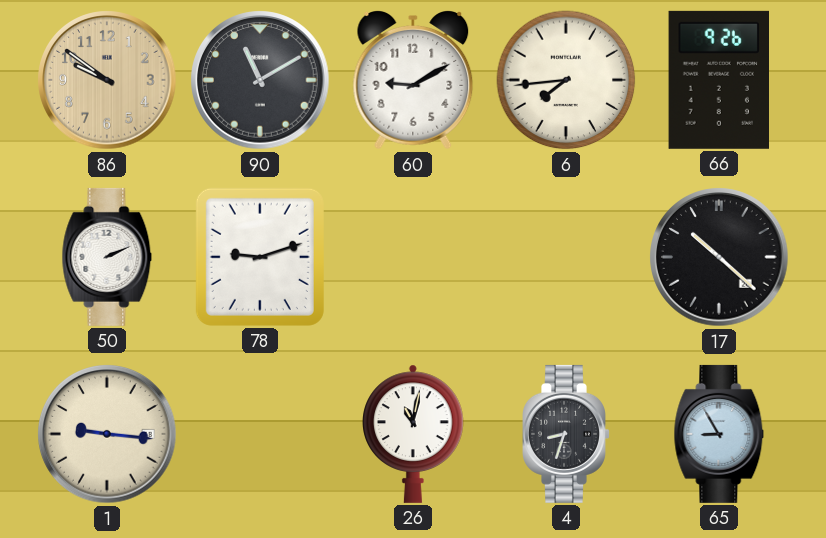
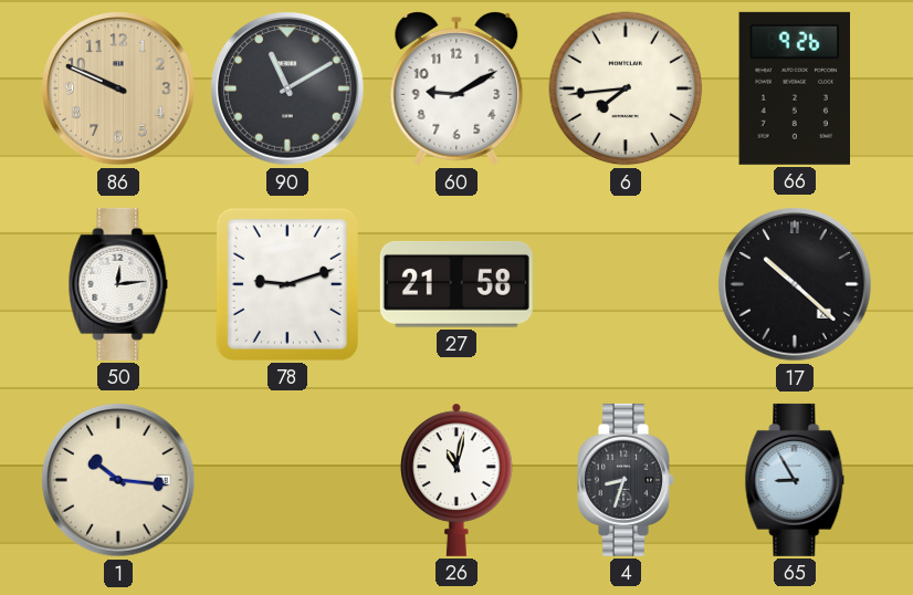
86: 9:51 -> 9:49
50: 2:11 -> 12:14
27: none -> 21:58
1: 9:16 -> 10:16
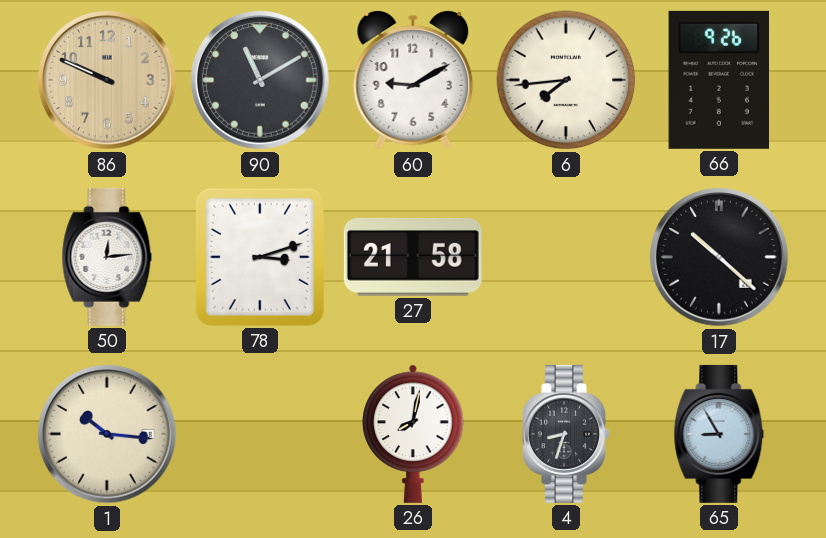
78: 9:12 -> 3:12
26: 11:02 -> 8:02
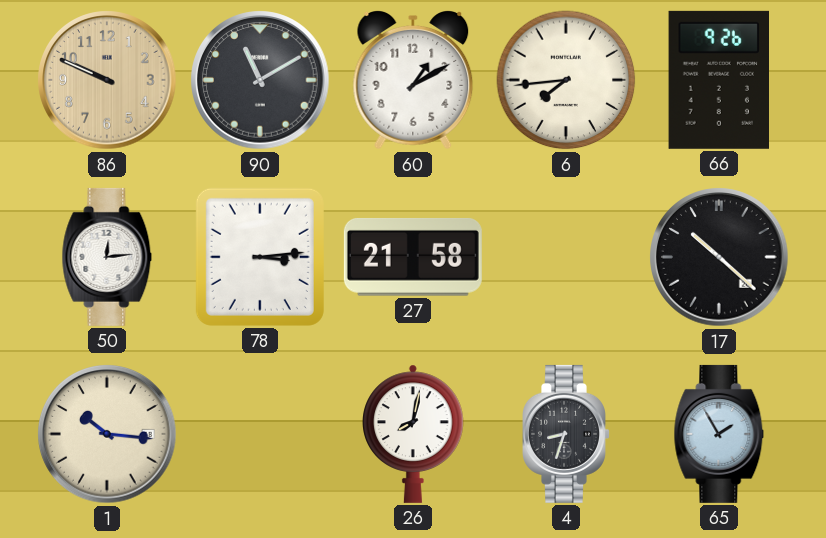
60: 9:10 -> 1:10
78: 3:12 -> 3:14
65: 8:55 -> 1:55
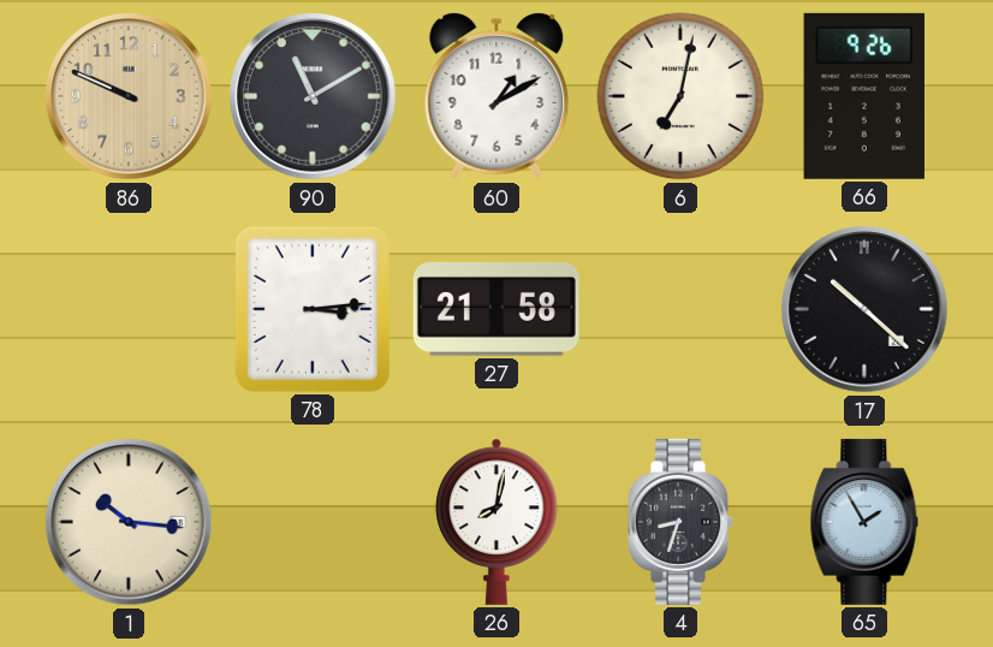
6: 7:44 -> 7:02
50: 12:14 -> none
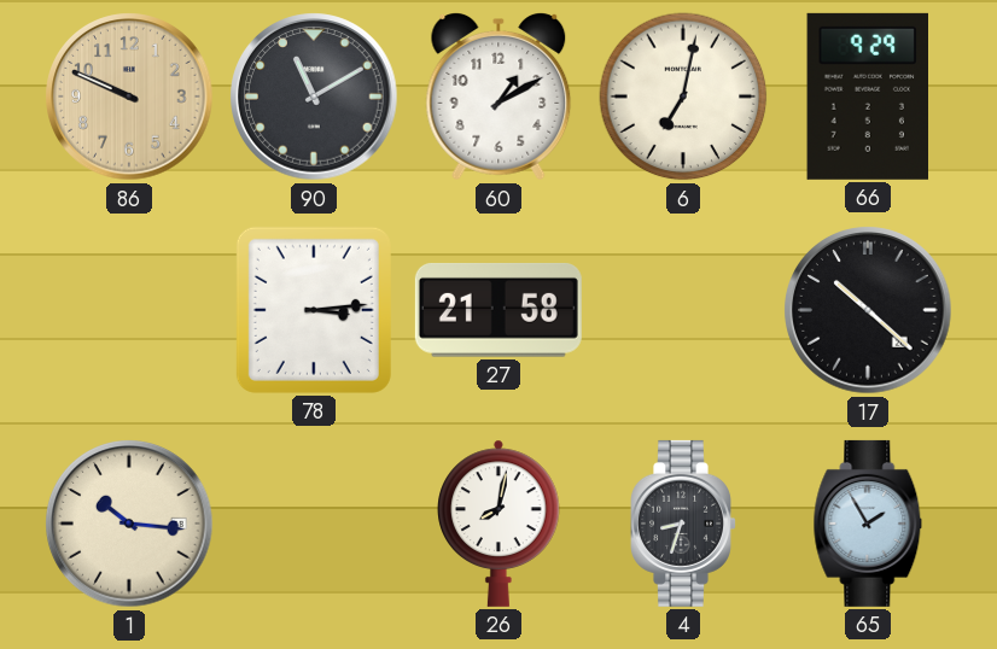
66: 9:26 -> 9:29
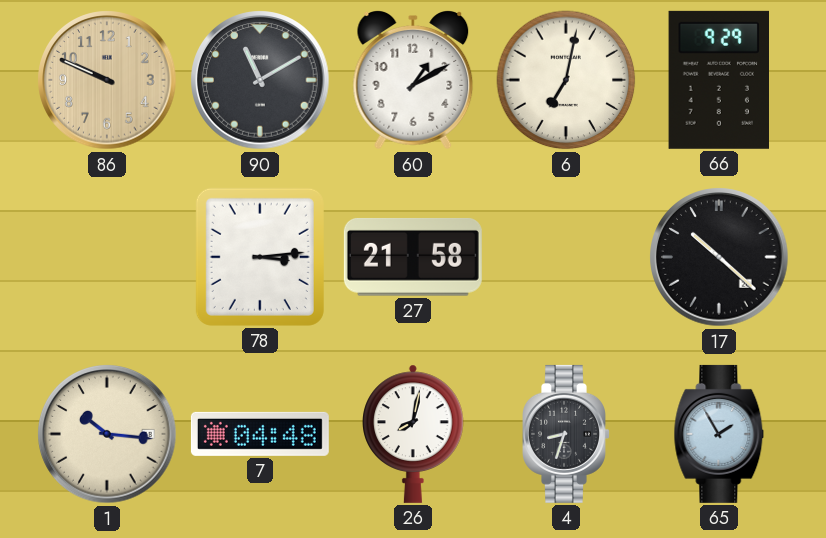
7: none -> 04:48
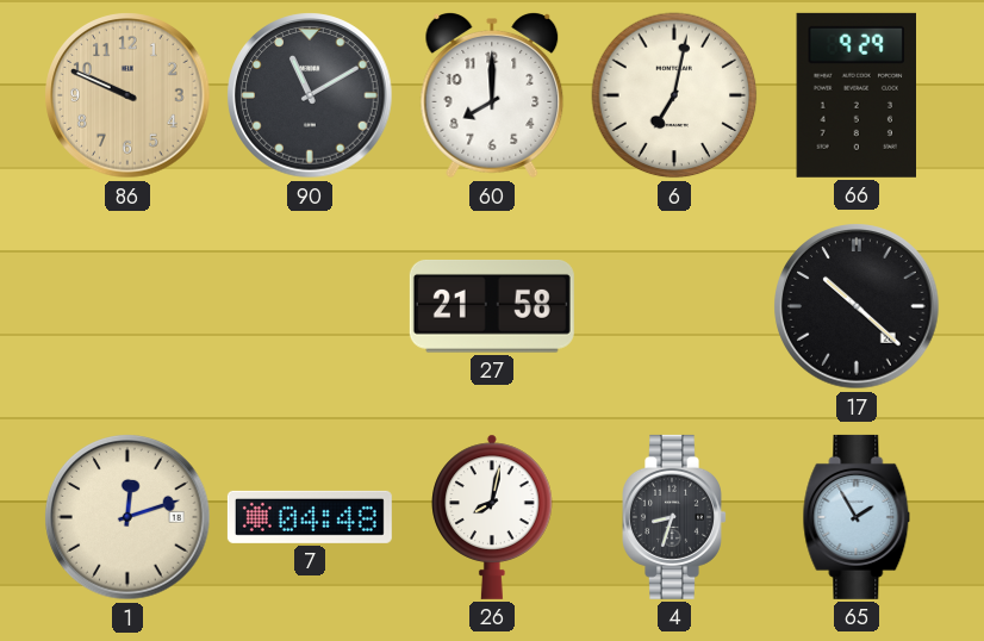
60: 1:10 -> 8:00
78: 3:14 -> none
1: 10:16 -> 12:12
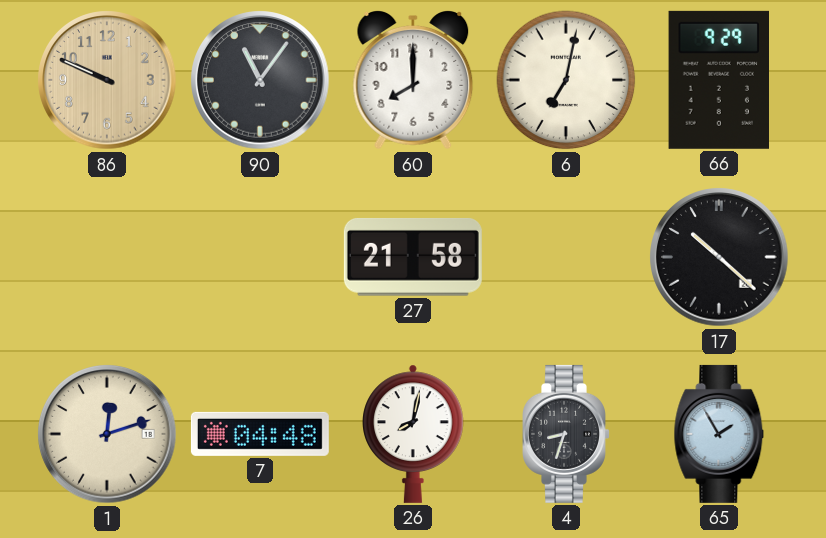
90: 11:10 -> 11:06
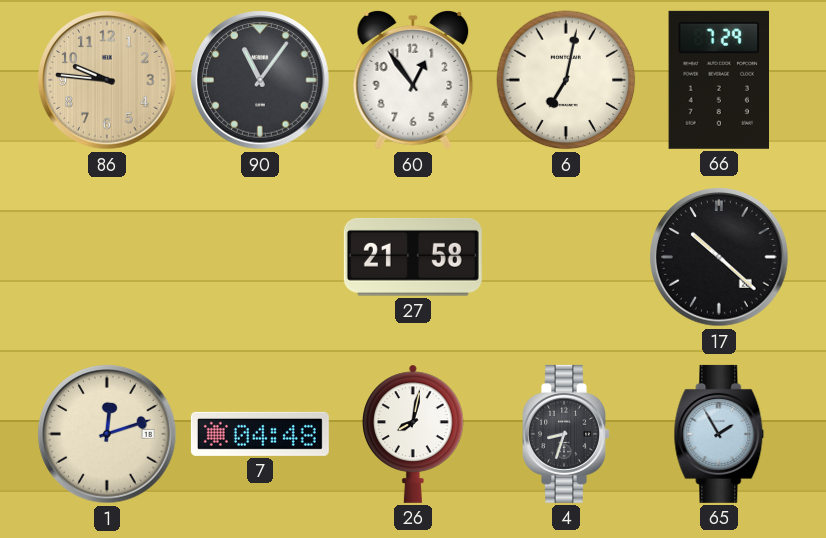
86: 9:49 -> 9:46
60: 8:00 -> 12:54
66: 9:29 -> 7:29
